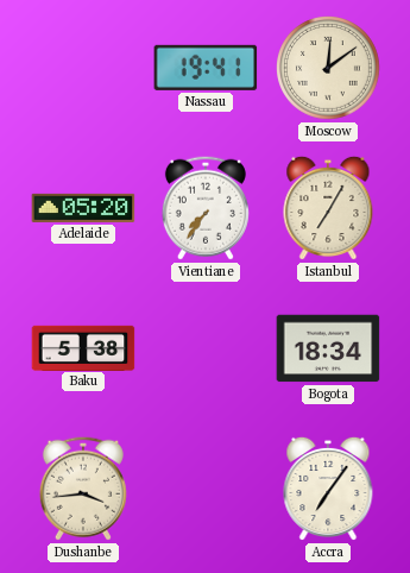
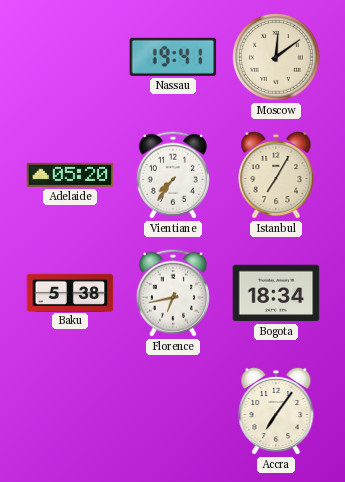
Florence: none -> 6:43
Dushanbe: 3:44 -> none
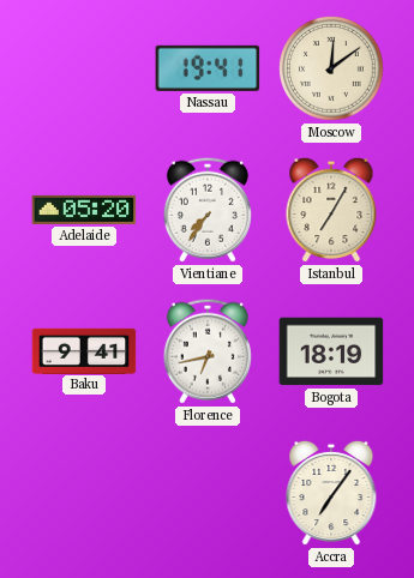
Baku: 5:38 -> 9:41
Bogota: 18:34 -> 18:19
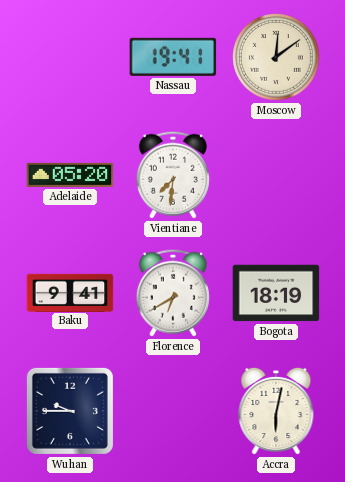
Vientiane: 7:36 -> 7:31
Istanbul: 7:05 -> none
Florence: 6:43 -> 6:40
Wuhan: none -> 9:45
Accra: 7:06 -> 6:02
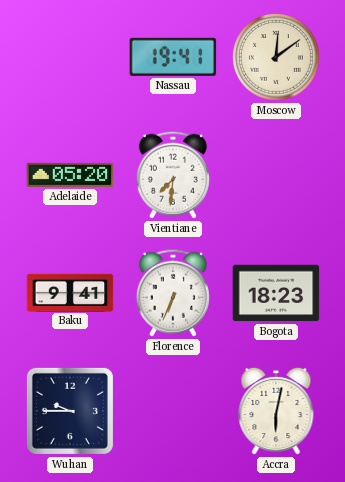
Florence: 6:40 -> 6:34
Bogota: 18:19 -> 18:23
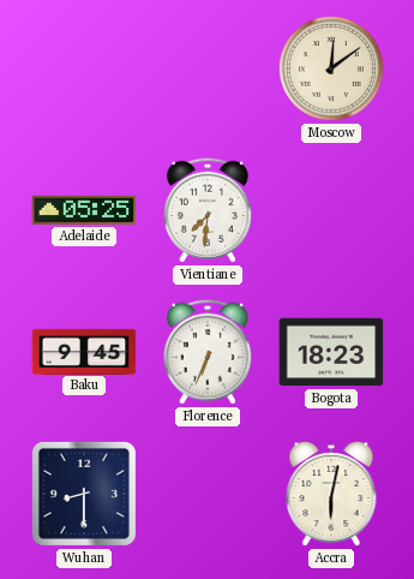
Nassau: 19:41 -> none
Adelaide: 05:20 -> 05:25
Baku: 9:41 -> 9:45
Wuhan: 9:45 -> 8:30
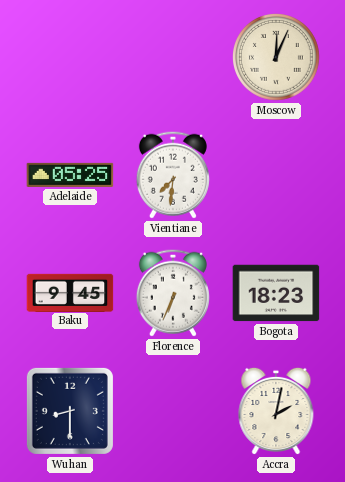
Moscow: 12:09 -> 12:04
Accra: 6:02 -> 2:02
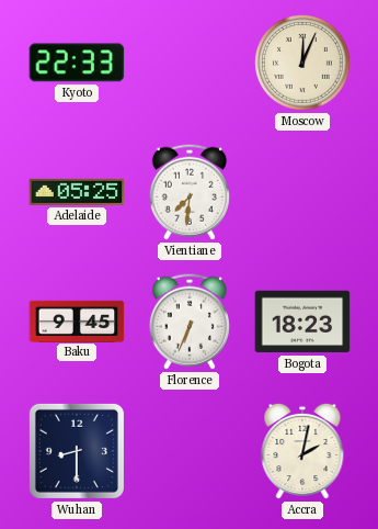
Kyoto: none -> 22:33
